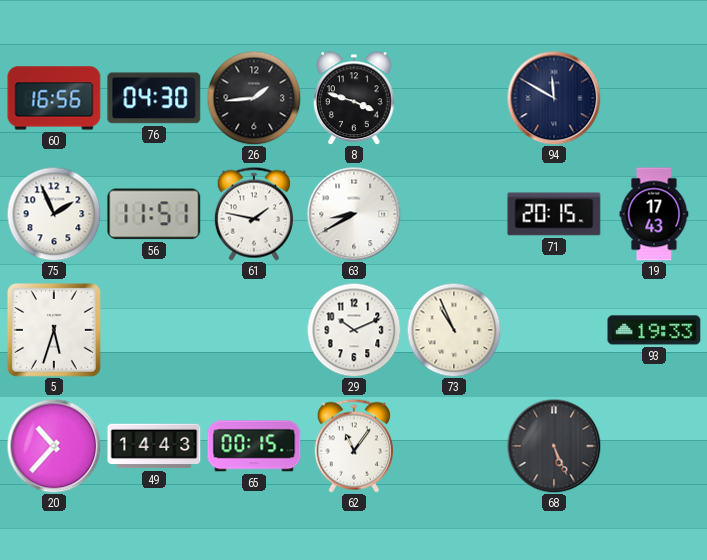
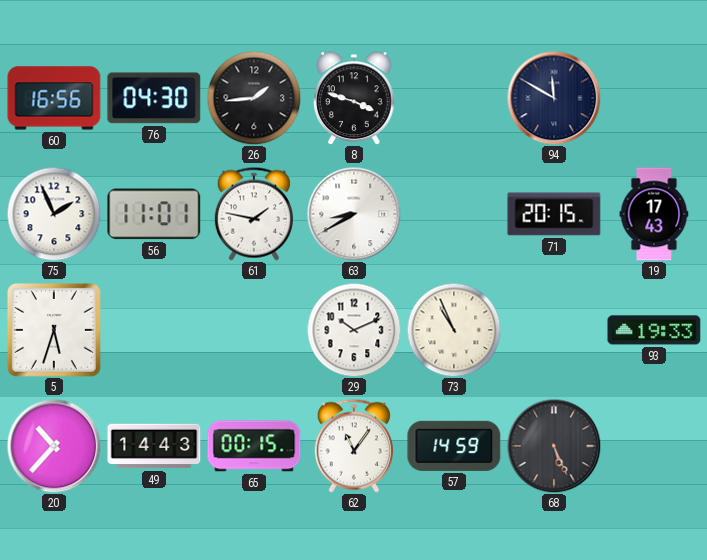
56: 11:51 -> 11:01
57: none -> 14:59
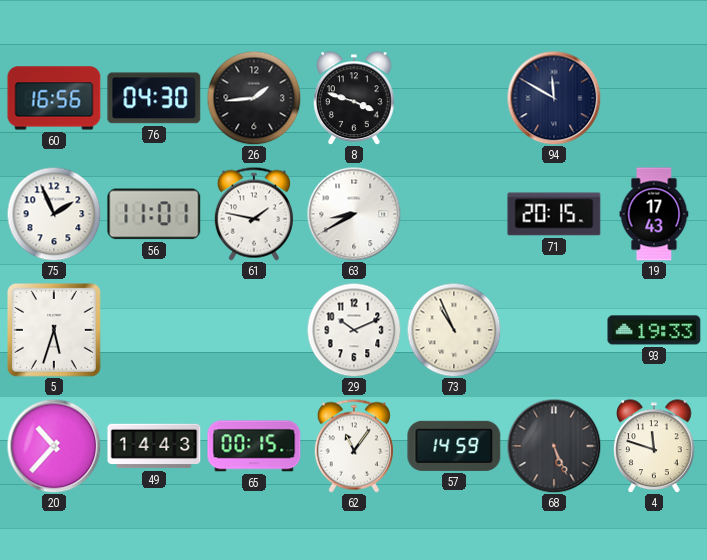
4: none -> 11:48
